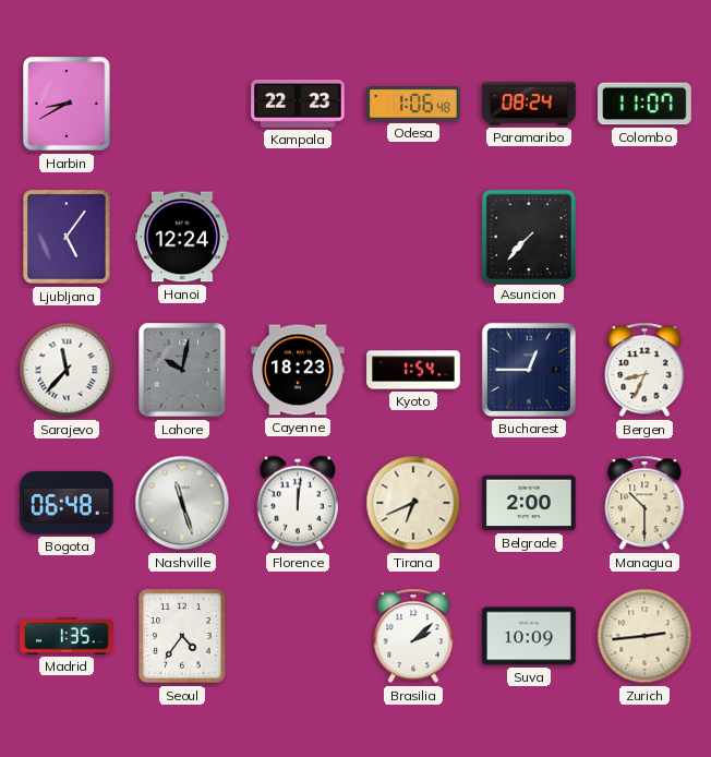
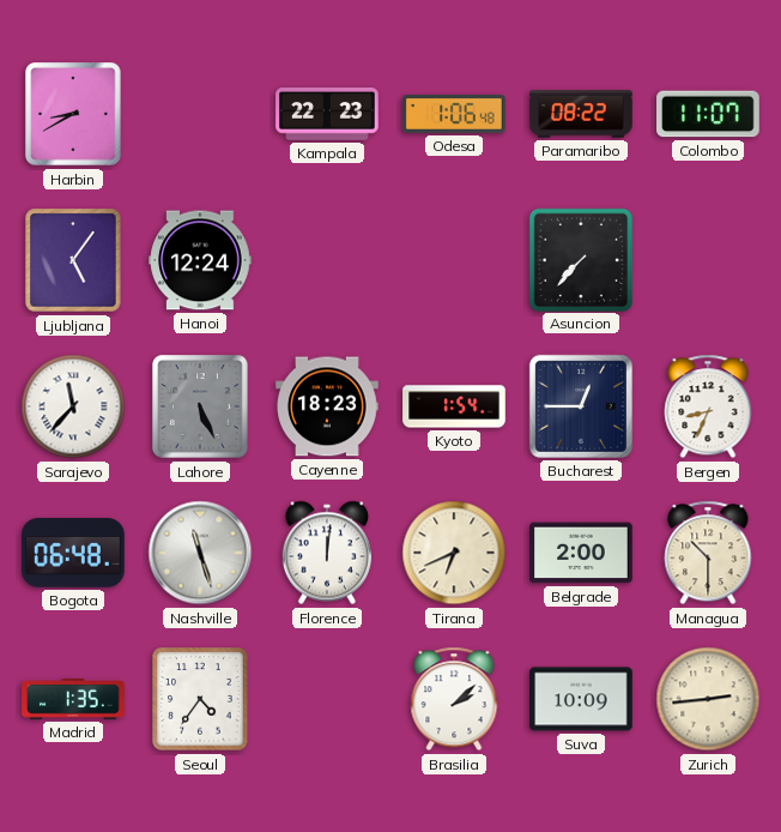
Paramaribo: 08:24 -> 08:22
Lahore: 10:02 -> 5:26
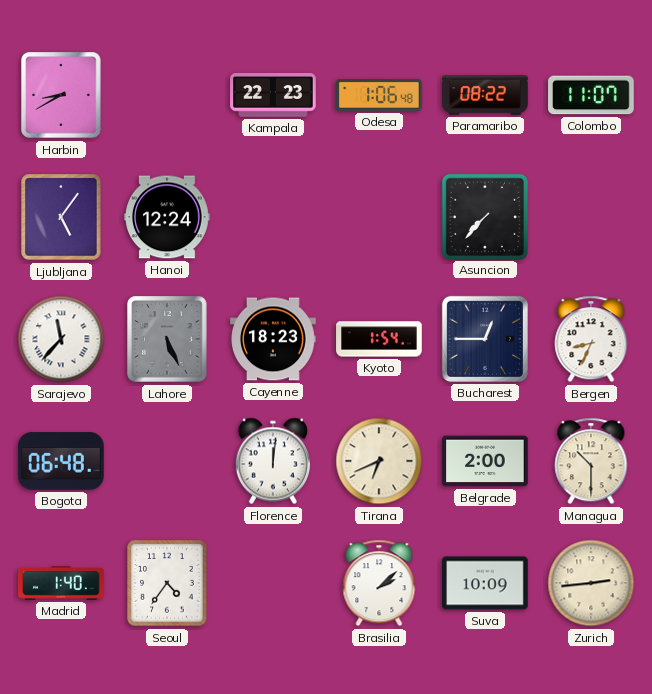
Nashville: 11:27 -> none
Madrid: 1:35 -> 1:40
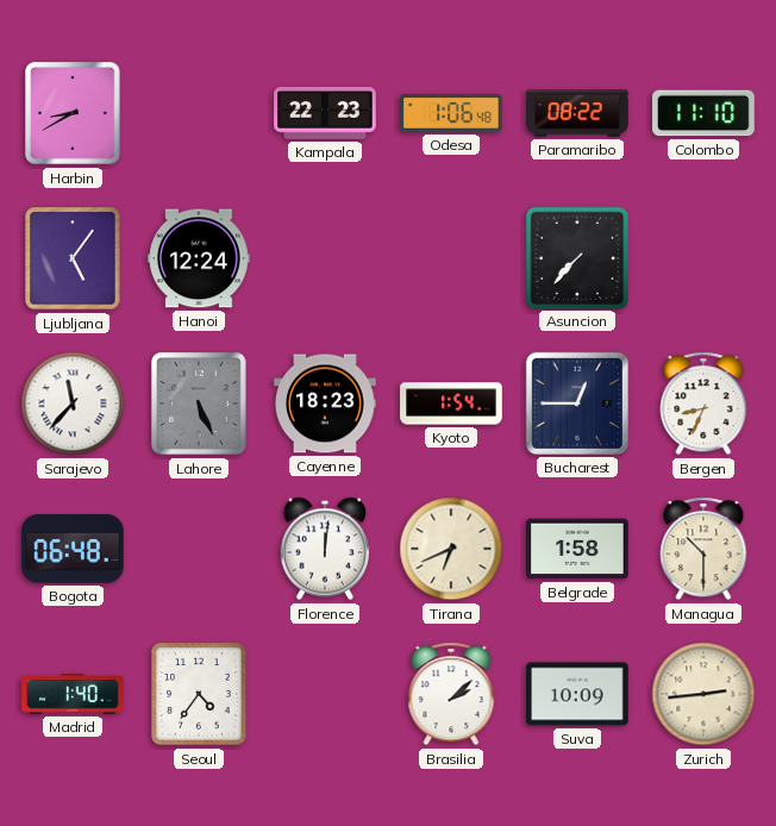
Colombo: 11:07 -> 11:10
Belgrade: 2:00 -> 1:58
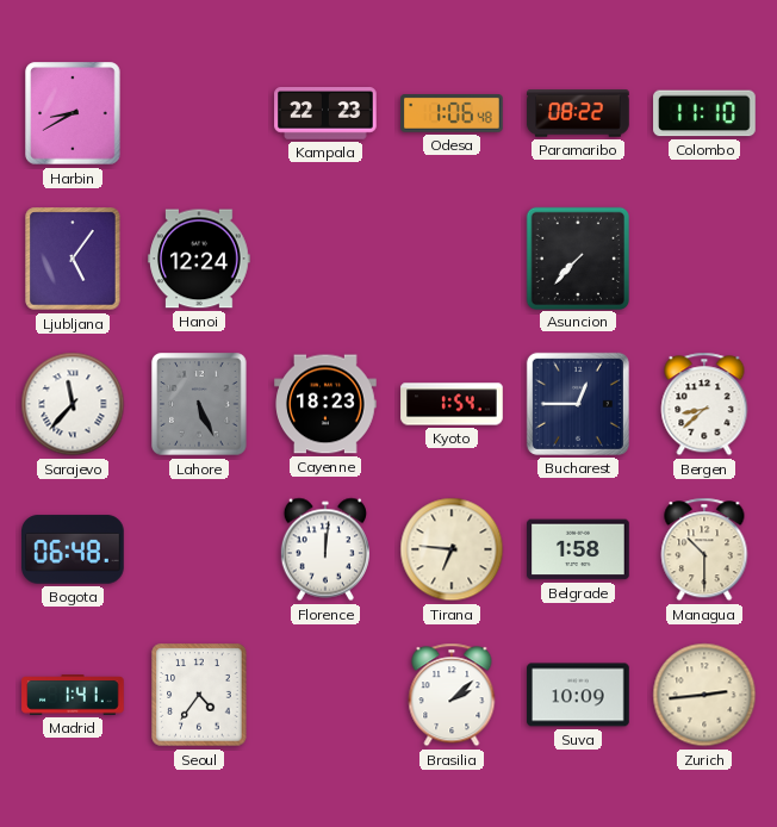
Bergen: 8:34 -> 8:38
Tirana: 6:41 -> 6:46
Madrid: 1:40 -> 1:41
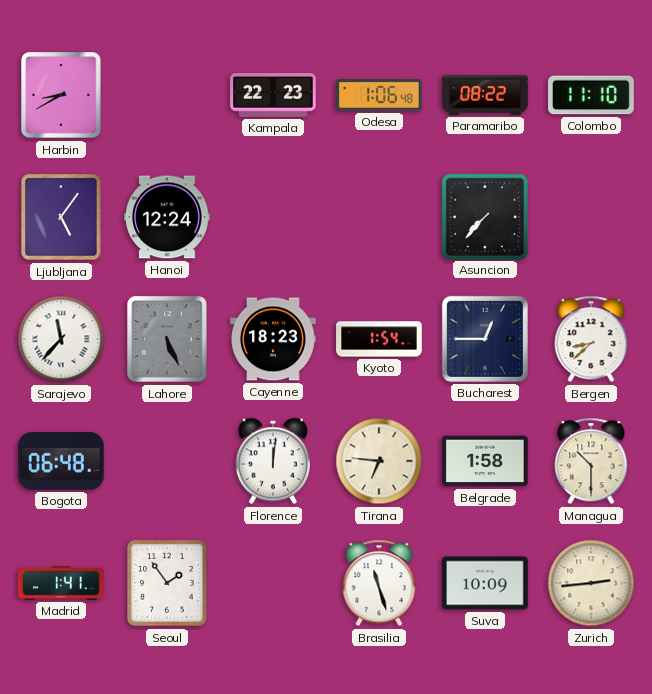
Seoul: 4:36 -> 1:54
Brasilia: 2:08 -> 11:27
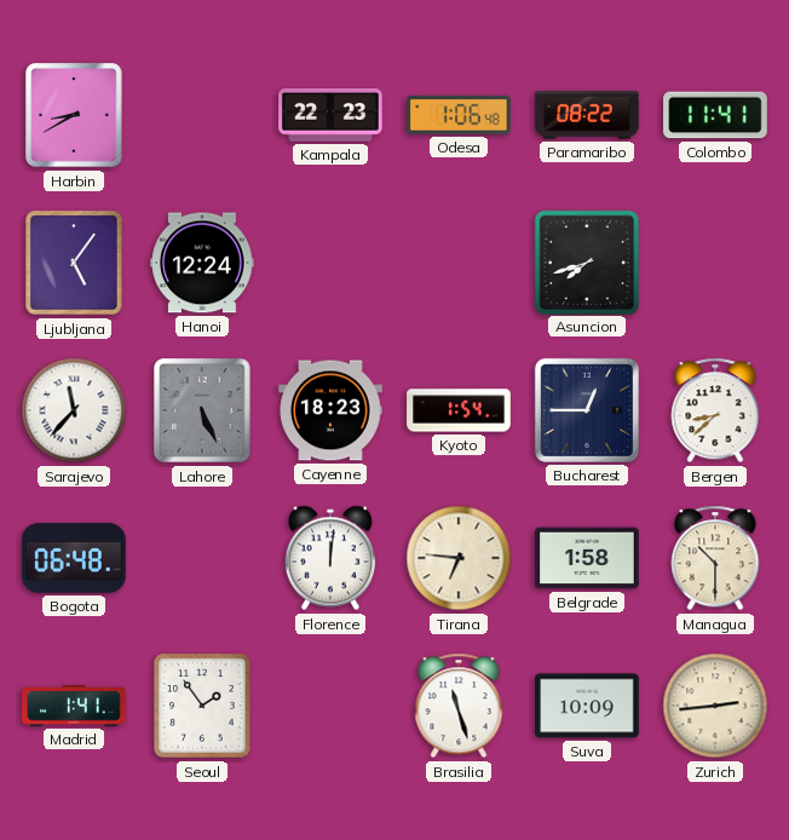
Colombo: 11:10 -> 11:41
Asuncion: 7:37 -> 7:42
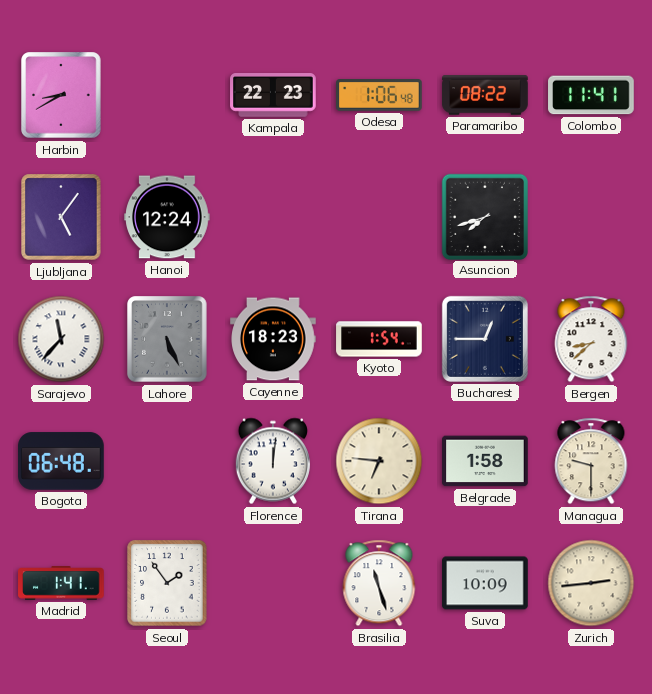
Managua: 10:30 -> 9:30
